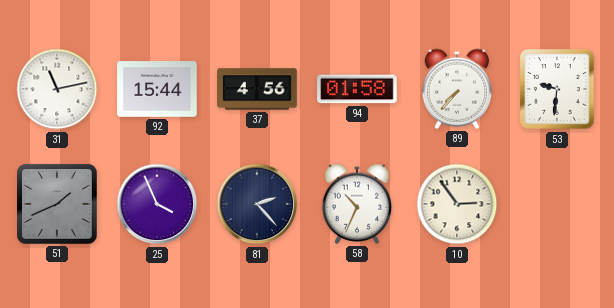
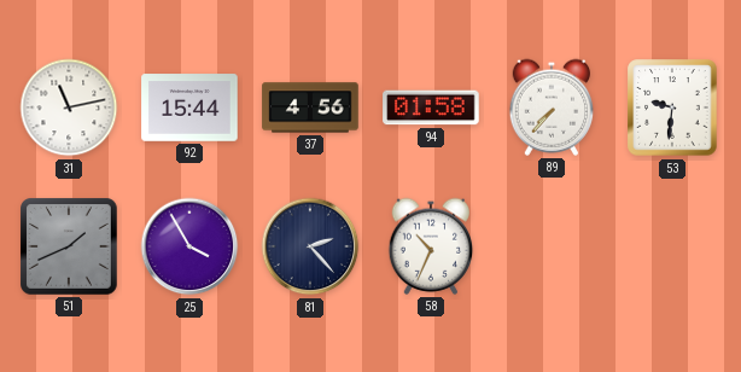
25: 3:56 -> 3:55
10: 2:54 -> none
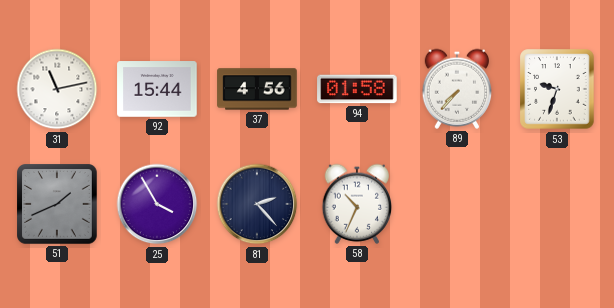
53: 9:31 -> 9:33
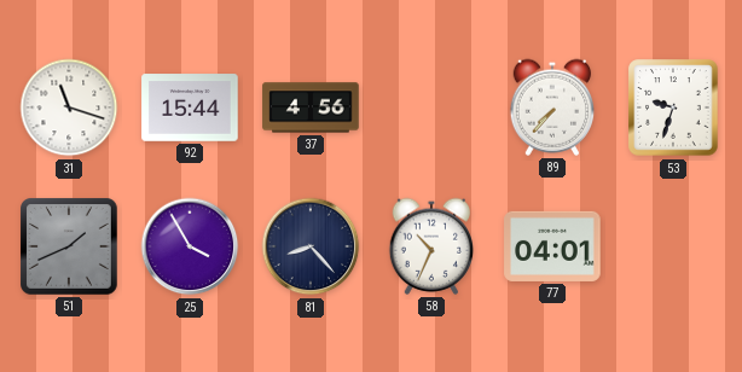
31: 11:13 -> 11:18
94: 01:58 -> none
81: 2:23 -> 8:23
77: none -> 04:01
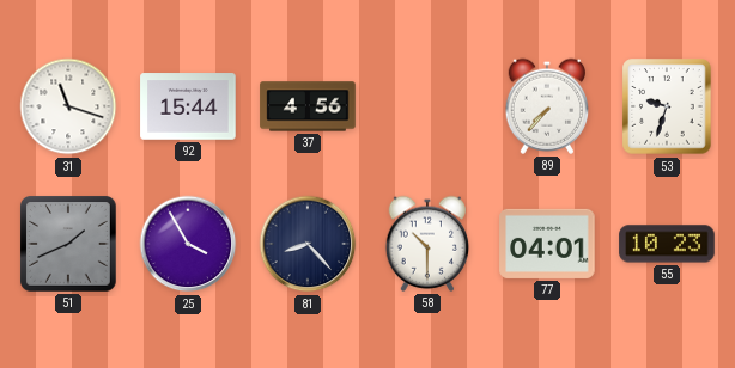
58: 10:34 -> 10:30
55: none -> 10:23
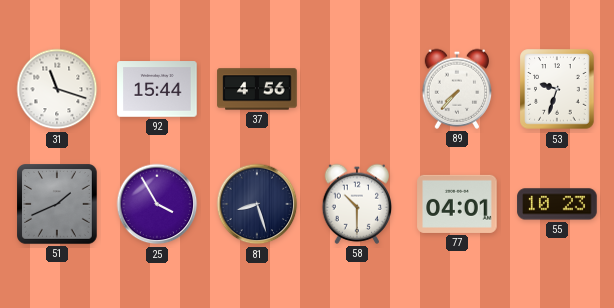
81: 8:23 -> 8:27
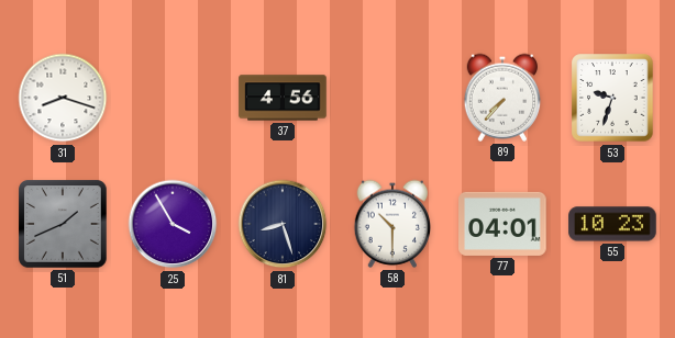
31: 11:18 -> 8:18
92: 15:44 -> none
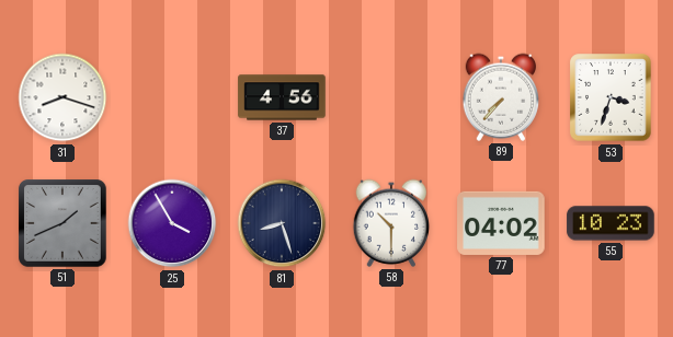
53: 9:33 -> 3:33
77: 04:01 -> 04:02
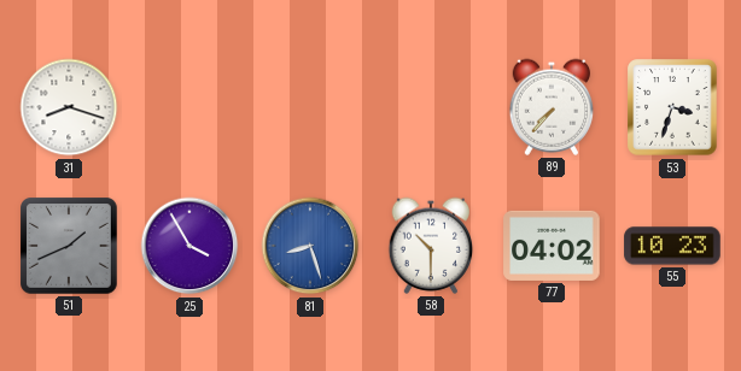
37: 4:56 -> none
81 dial: navy -> blue
